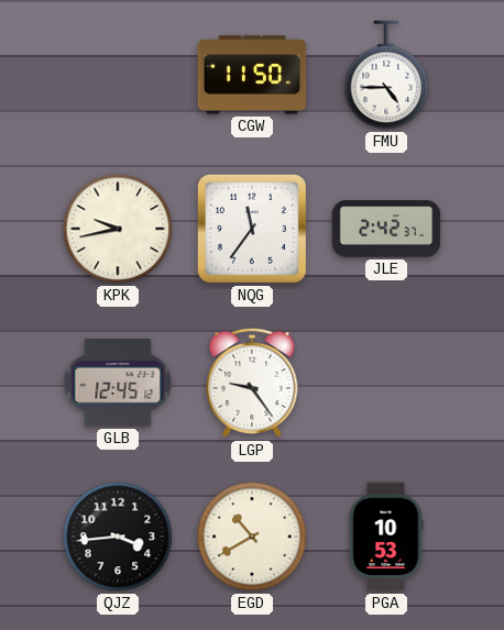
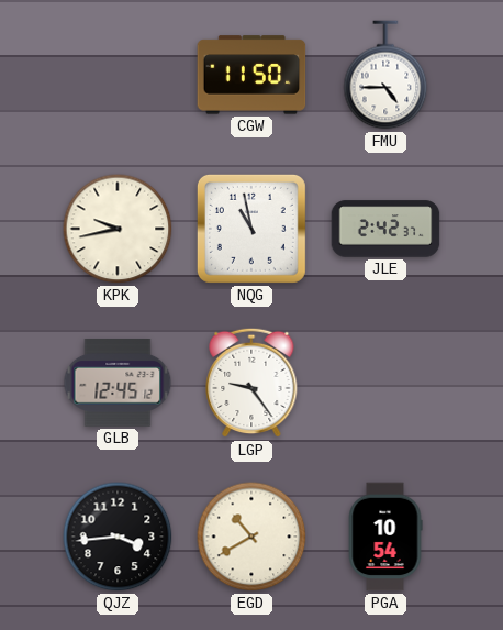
NQG: 11:36 -> 10:58
PGA: 10:53 -> 10:54
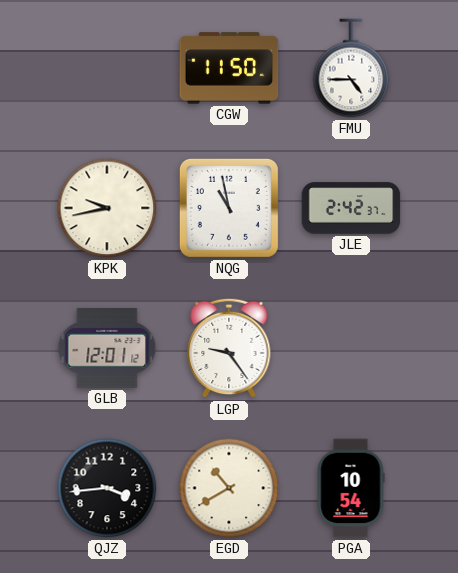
GLB: 12:45 -> 12:01
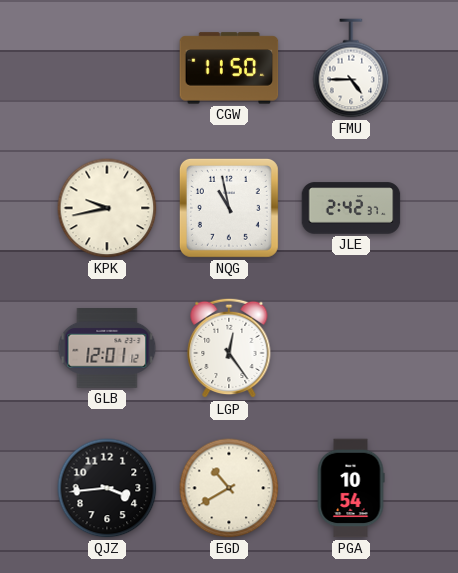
LGP: 9:24 -> 12:24
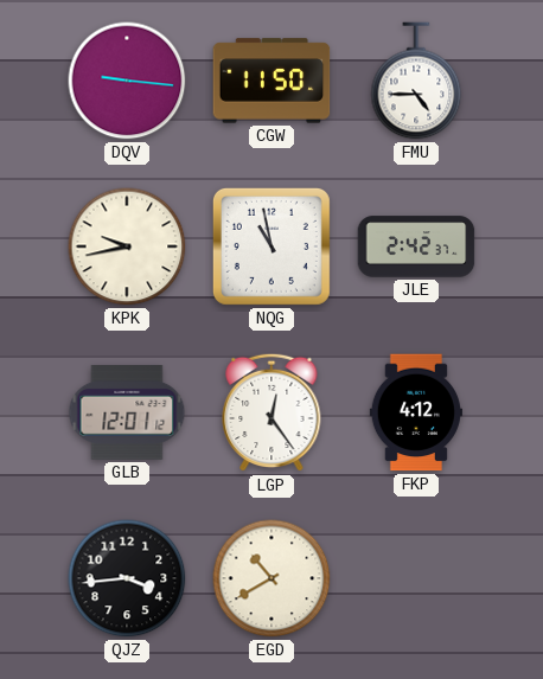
DQV: none -> 9:16
FKP: none -> 4:12
PGA: 10:54 -> none
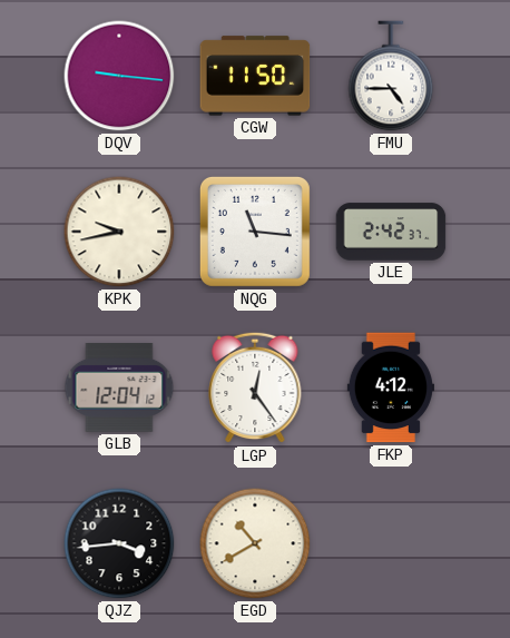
NQG: 10:58 -> 11:16
GLB: 12:01 -> 12:04
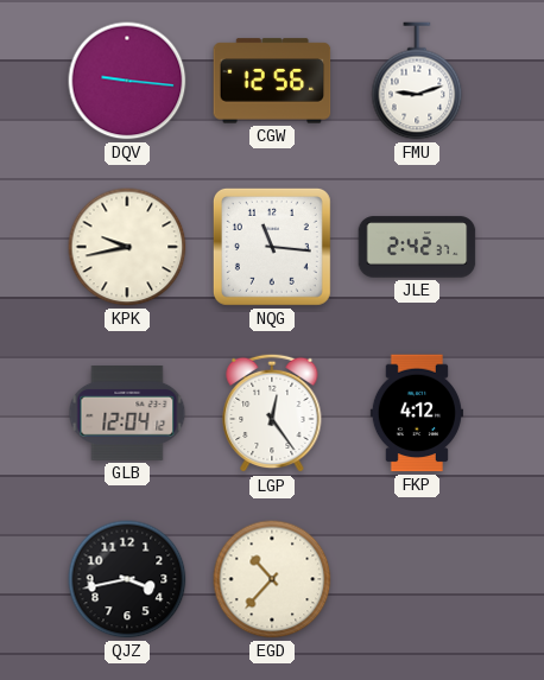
CGW: 11:50 -> 12:56
FMU: 4:45 -> 9:12
QJZ: 3:44 -> 3:43
EGD: 10:40 -> 10:37
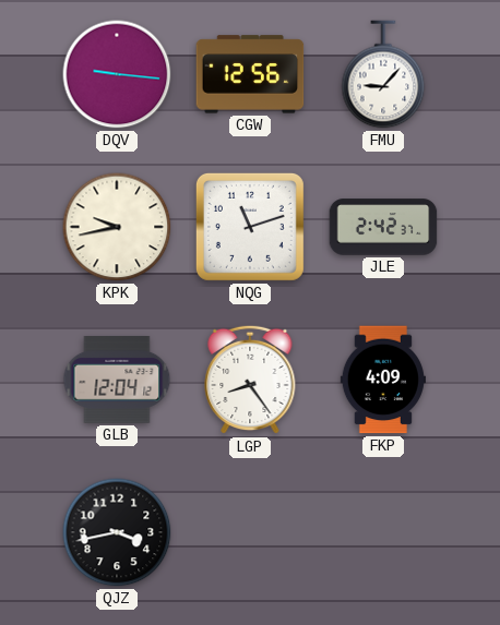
FMU: 9:12 -> 9:07
NQG: 11:16 -> 11:12
LGP: 12:24 -> 8:24
FKP: 4:12 -> 4:09
EGD: 10:37 -> none
